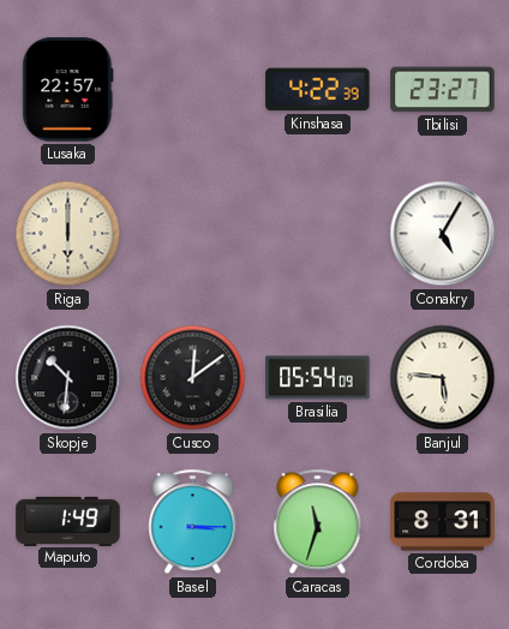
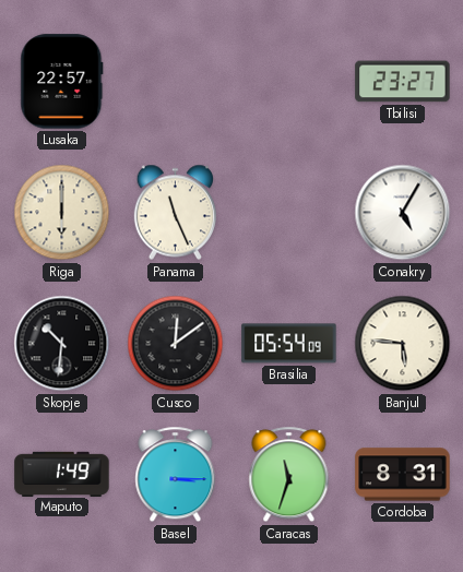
Kinshasa: 4:22 -> none
Panama: none -> 11:26
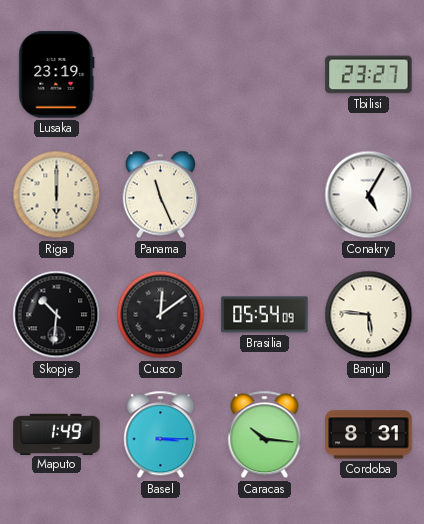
Lusaka: 22:57 -> 23:19
Caracas: 11:33 -> 10:16
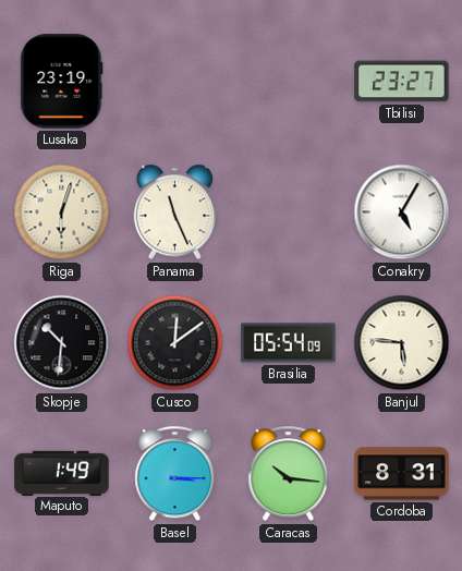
Riga: 6:00 -> 6:03
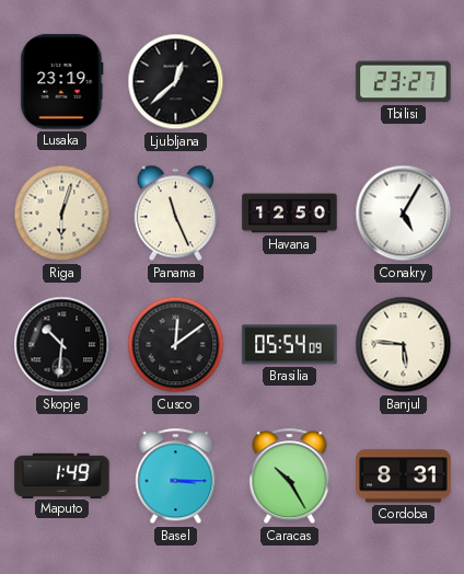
Ljubljana: none -> 12:38
Havana: none -> 12:50
Caracas: 10:16 -> 10:25
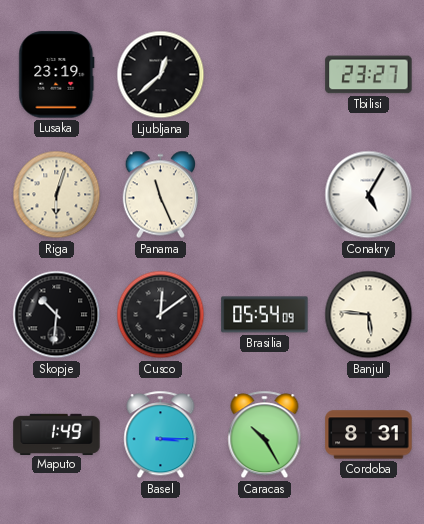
Havana: 12:50 -> none
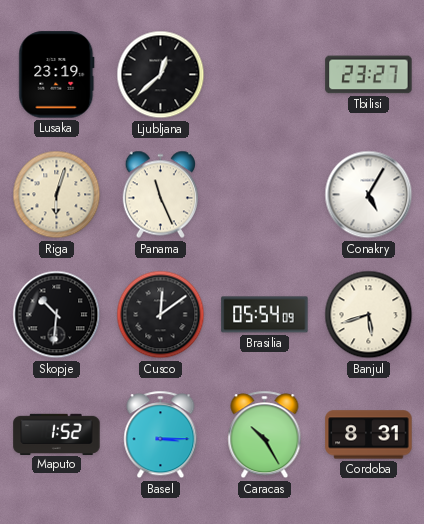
Banjul: 5:46 -> 5:42
Maputo: 1:49 -> 1:52
